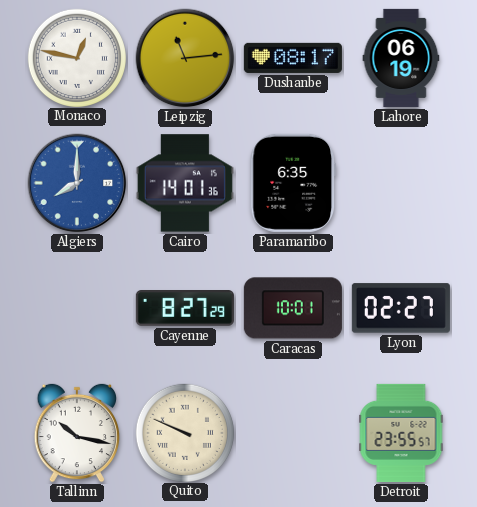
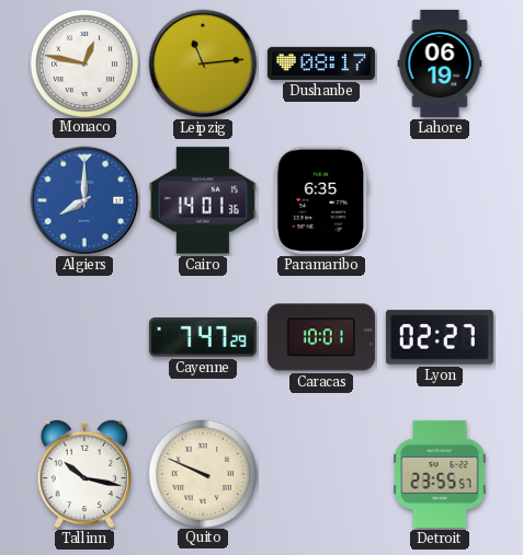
Cayenne: 8:27 -> 7:47
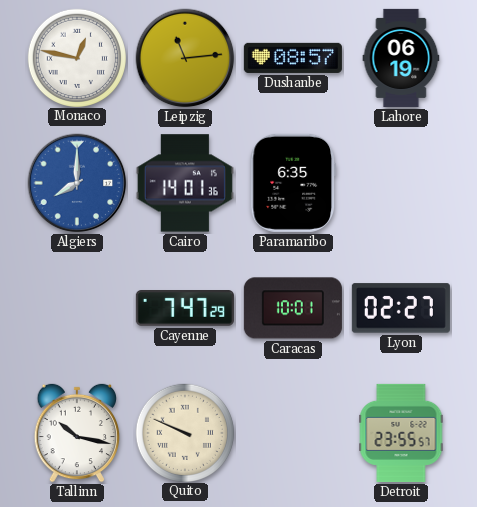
Dushanbe: 08:17 -> 08:57
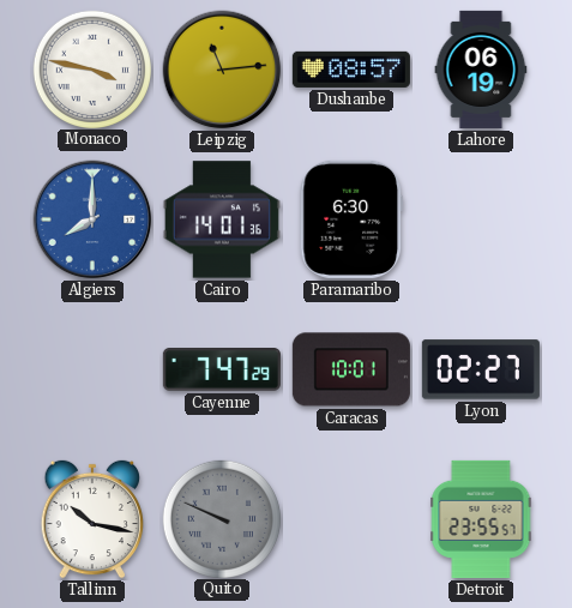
Monaco: 12:47 -> 3:47
Paramaribo: 6:35 -> 6:30
Quito dial: cream -> grey
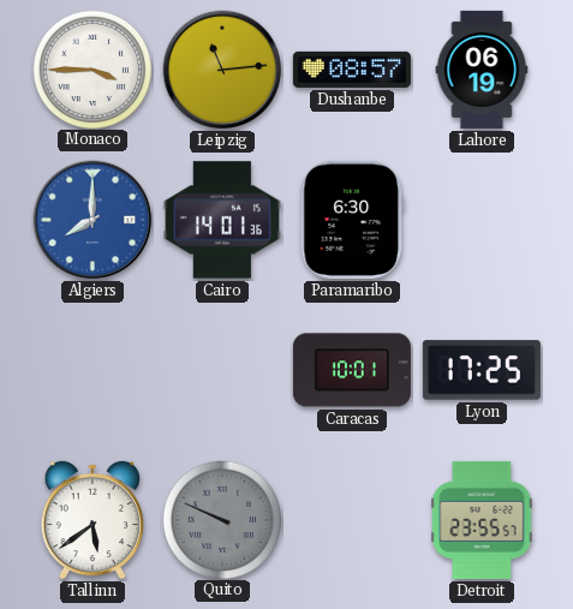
Monaco: 3:47 -> 3:45
Cayenne: 7:47 -> none
Lyon: 02:27 -> 17:25
Tallinn: 10:17 -> 5:39
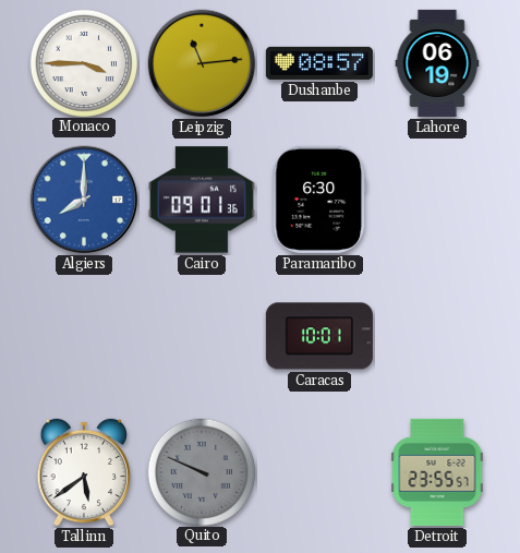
Cairo: 14:01 -> 09:01
Lyon: 17:25 -> none
